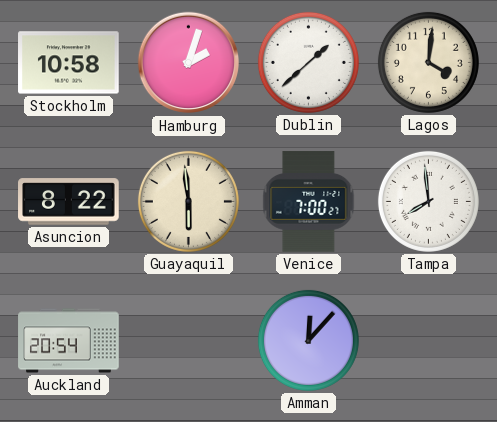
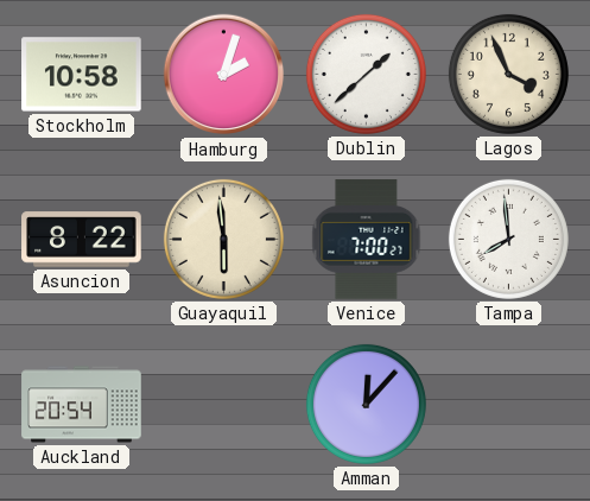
Lagos: 4:01 -> 3:56
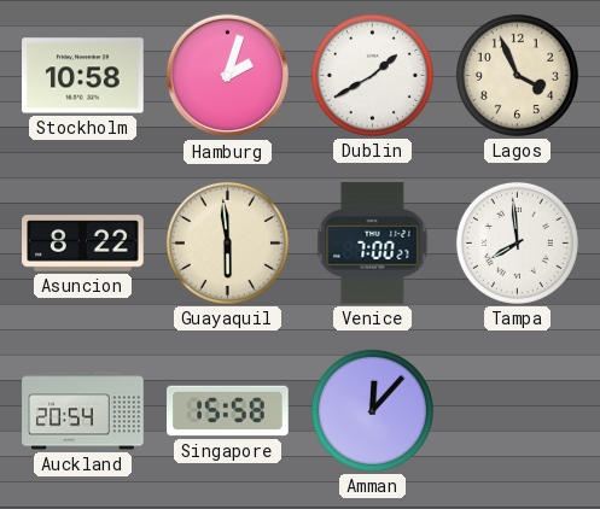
Dublin: 1:38 -> 1:40
Singapore: none -> 15:58
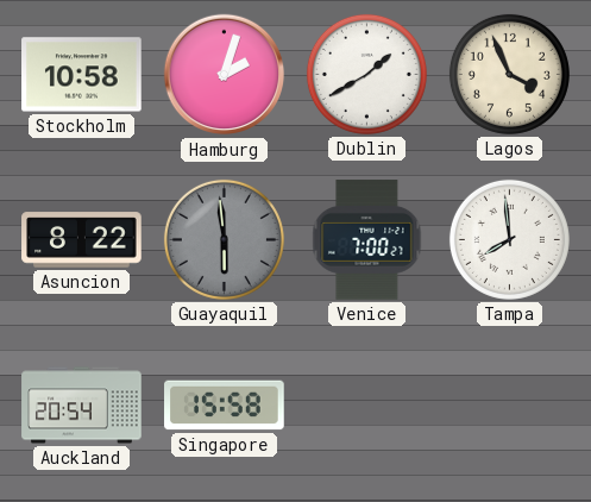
Guayaquil dial: cream -> grey
Amman: 12:07 -> none
